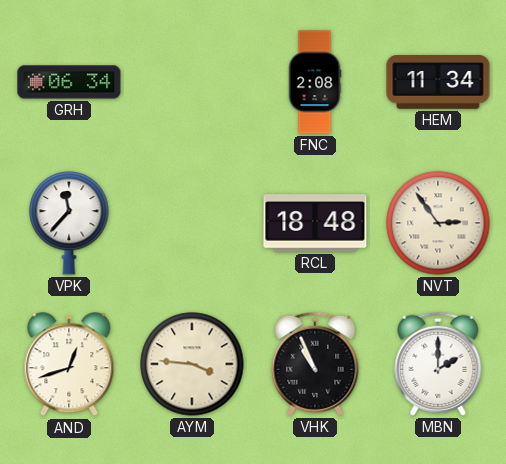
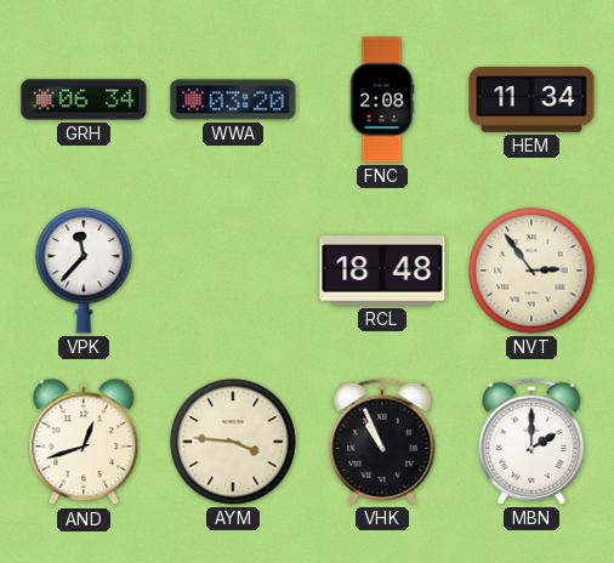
WWA: none -> 03:20
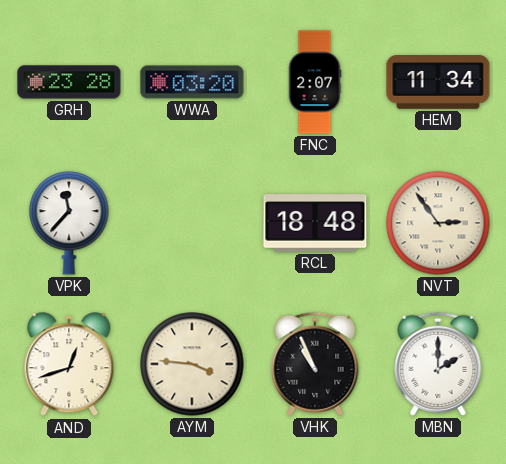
GRH: 06:34 -> 23:28
FNC: 2:08 -> 2:07
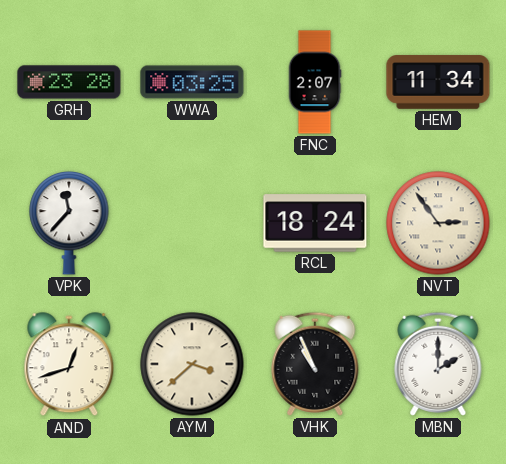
WWA: 03:20 -> 03:25
RCL: 18:48 -> 18:24
AYM: 3:46 -> 3:38
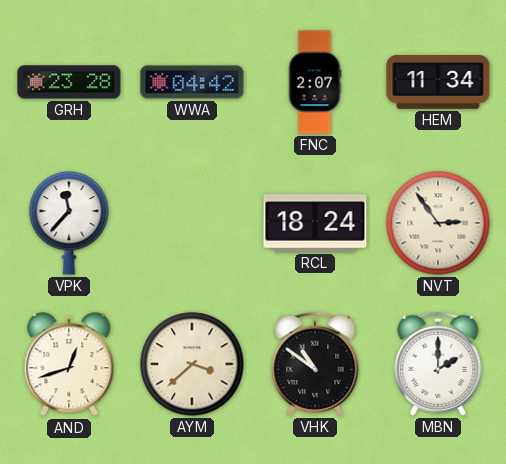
WWA: 03:25 -> 04:42
VHK: 10:56 -> 10:51
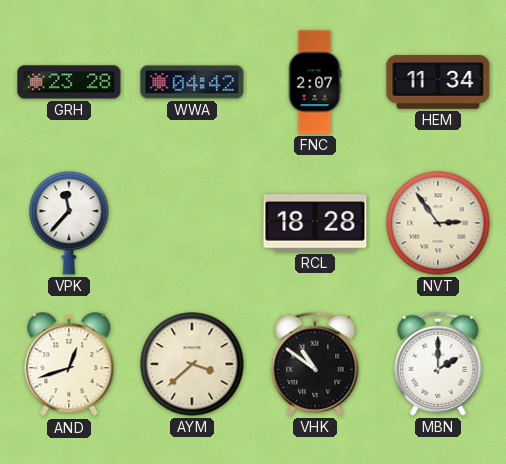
RCL: 18:24 -> 18:28
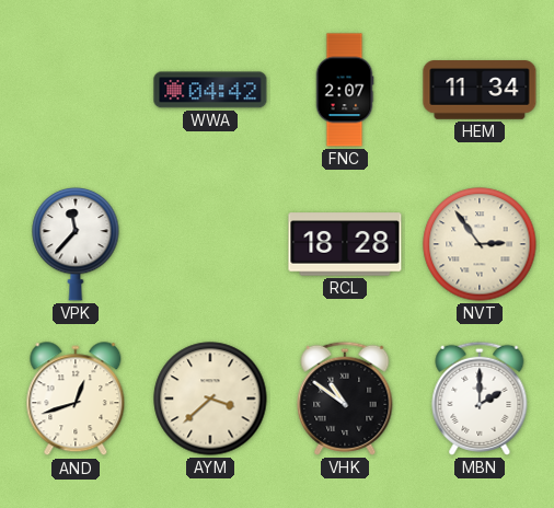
GRH: 23:28 -> none
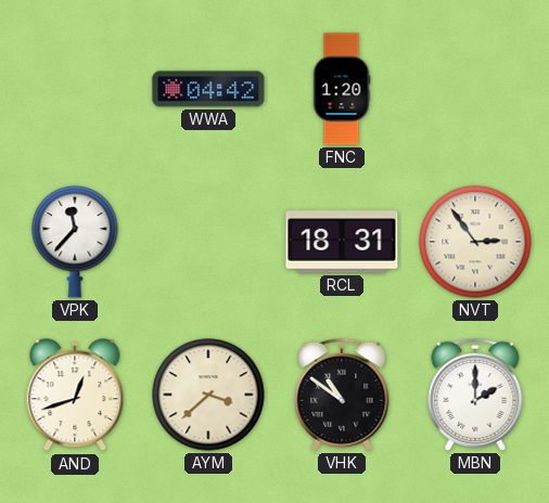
FNC: 2:07 -> 1:20
HEM: 11:34 -> none
RCL: 18:28 -> 18:31
